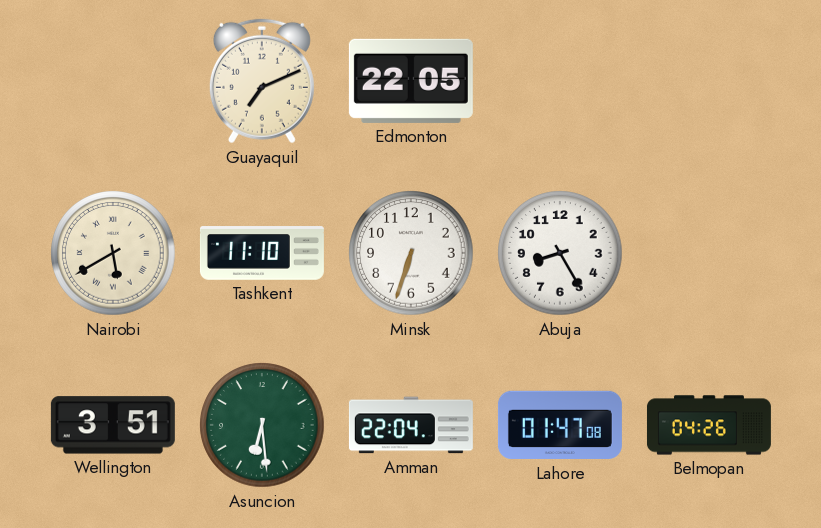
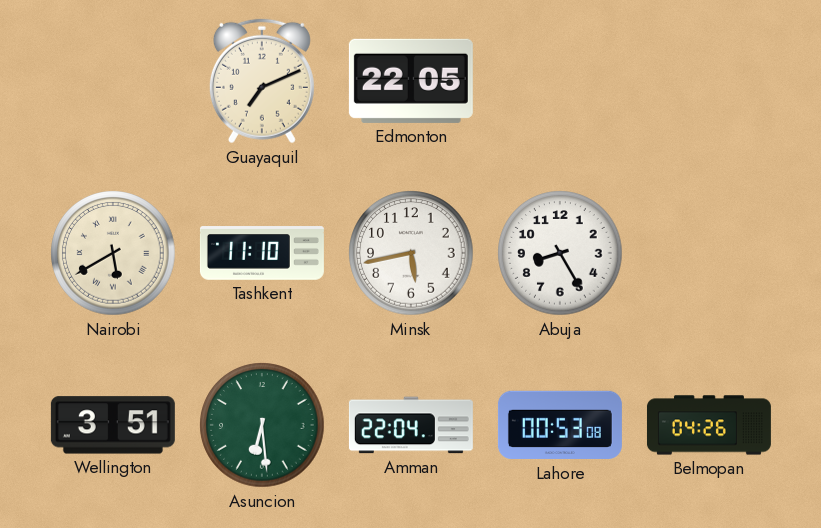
Minsk: 6:33 -> 5:43
Lahore: 01:47 -> 00:53
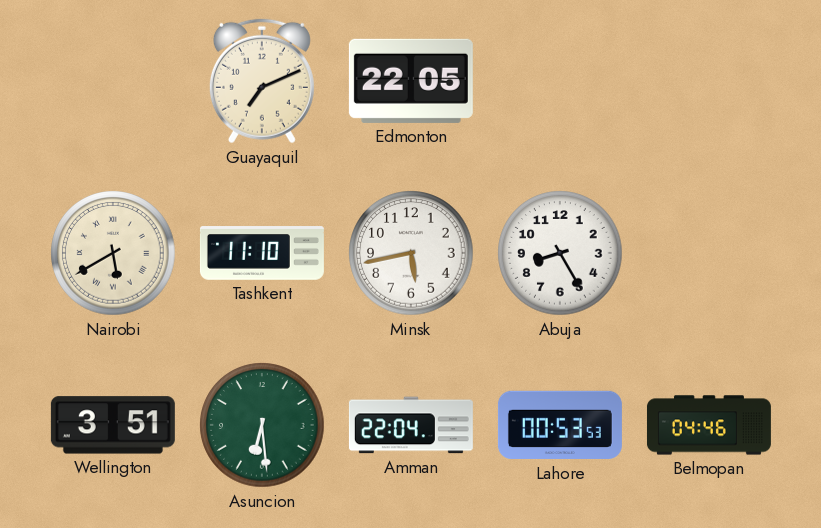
Lahore: 00:53:08 -> 00:53:53
Belmopan: 04:26 -> 04:46
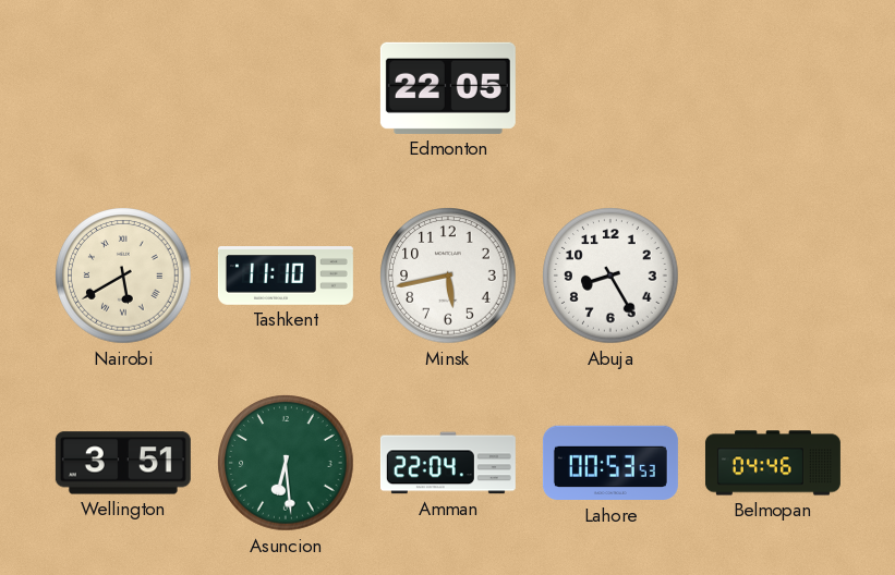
Guayaquil: 7:11 -> none
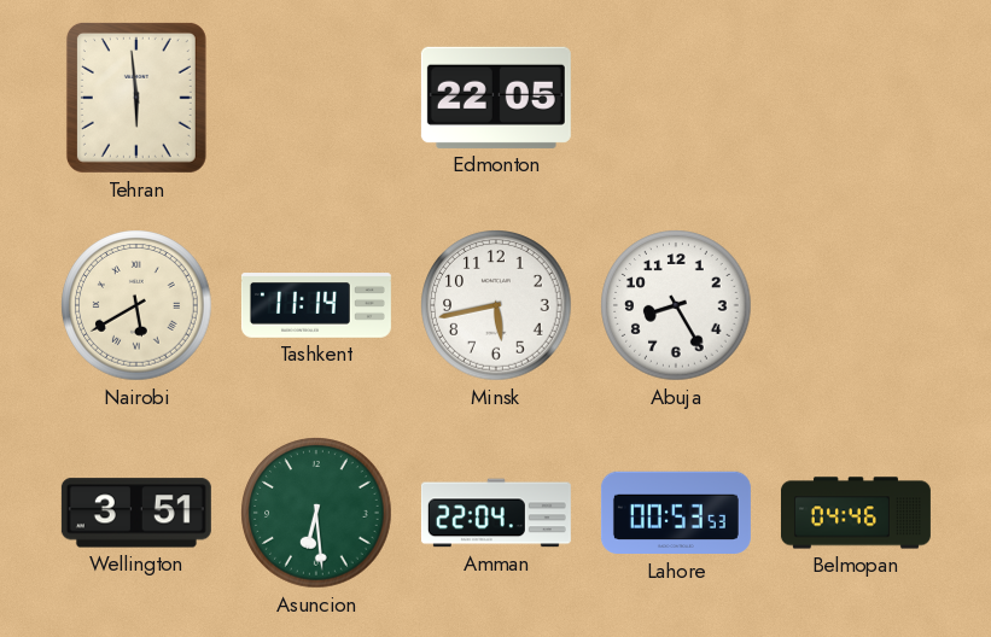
Tehran: none -> 5:59
Tashkent: 11:10 -> 11:14
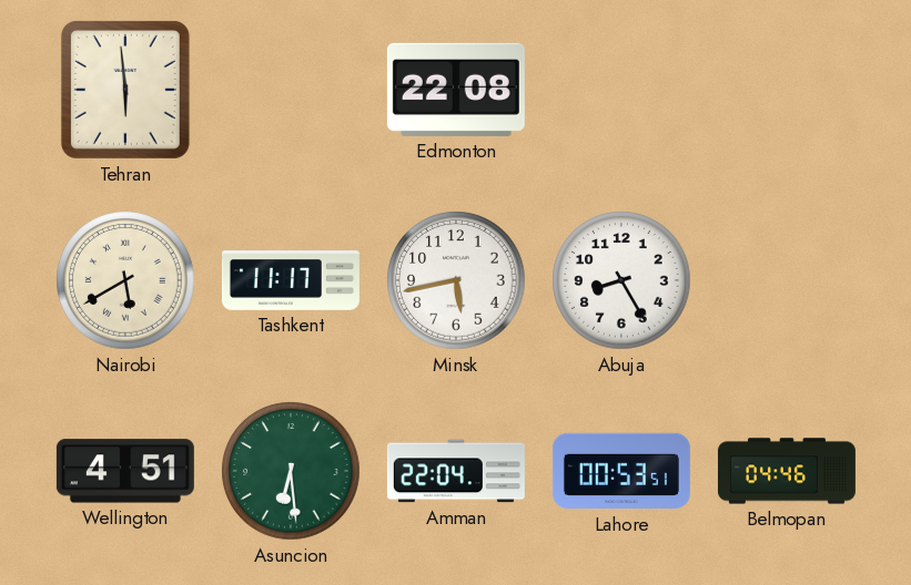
Edmonton: 22:05 -> 22:08
Tashkent: 11:14 -> 11:17
Wellington: 3:51 -> 4:51
Lahore: 00:53:53 -> 00:53:51
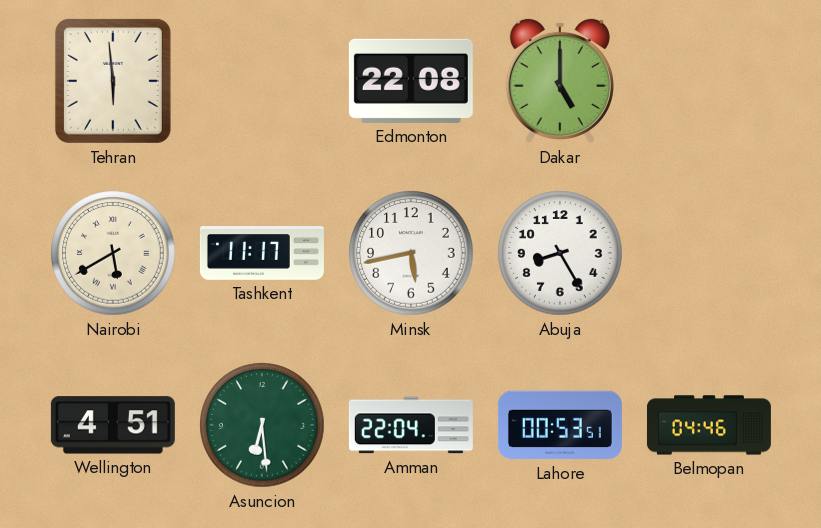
Dakar: none -> 5:00
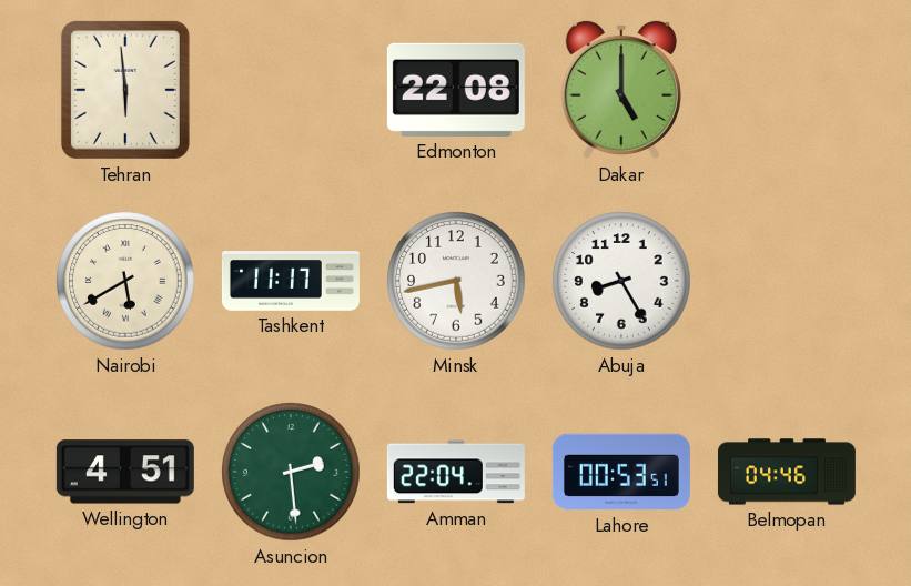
Asuncion: 6:29 -> 2:29
